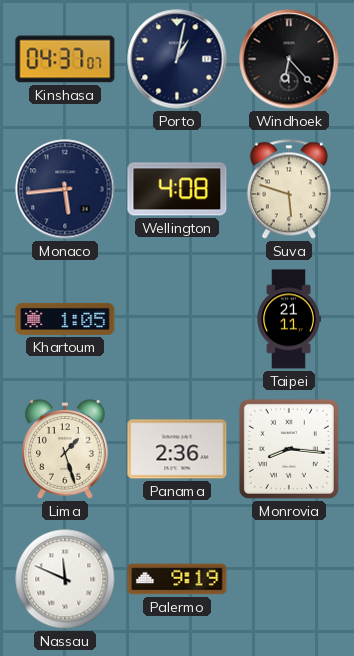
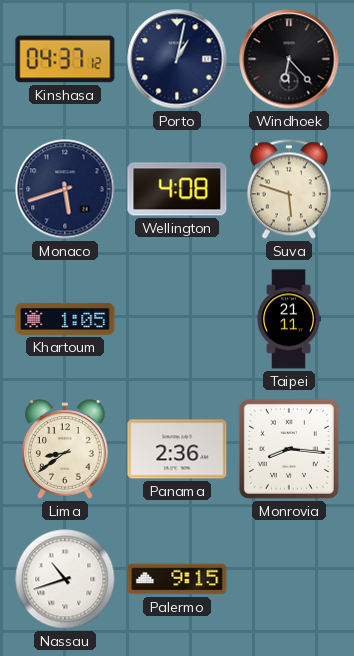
Kinshasa: 04:37:07 -> 04:37:12
Monaco: 5:44 -> 5:42
Lima: 1:27 -> 8:39
Nassau: 11:49 -> 10:42
Palermo: 9:19 -> 9:15
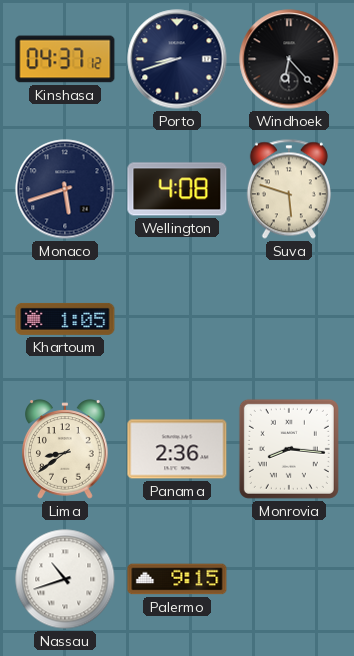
Porto: 1:02 -> 8:42
Taipei: 21:11 -> none
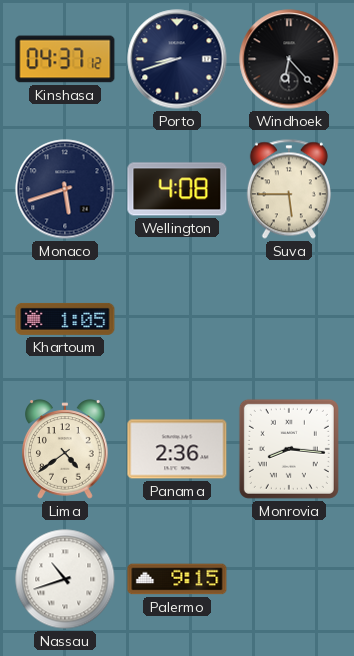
Suva: 5:48 -> 5:45
Lima: 8:39 -> 4:39
